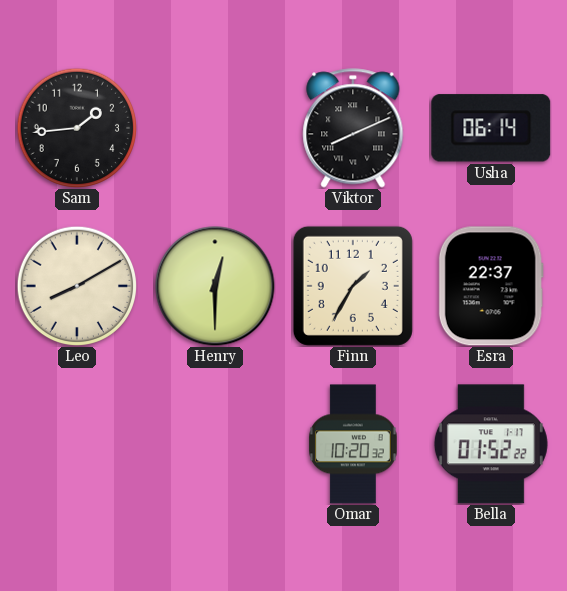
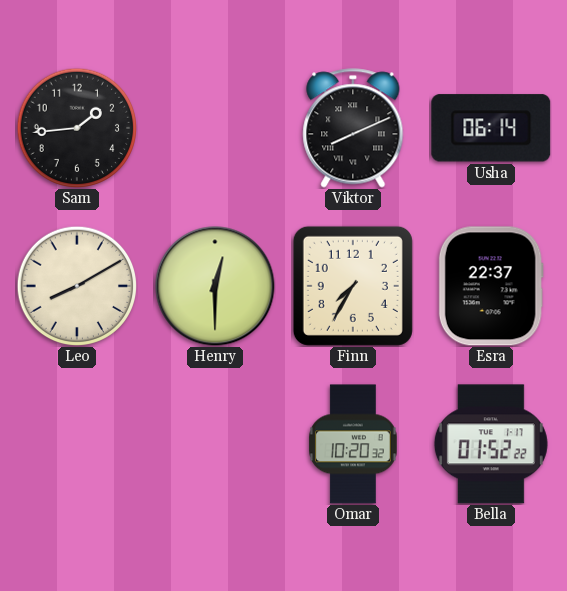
Finn: 1:35 -> 7:35
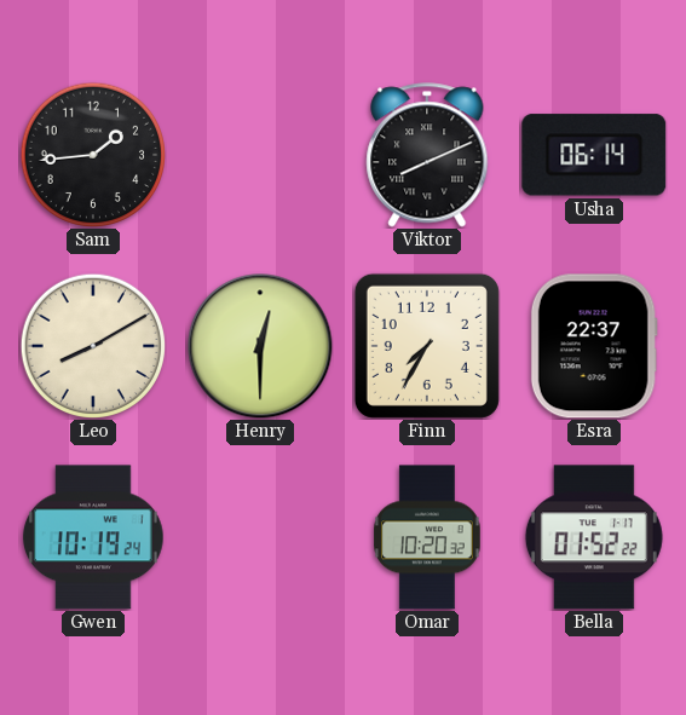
Gwen: none -> 10:19
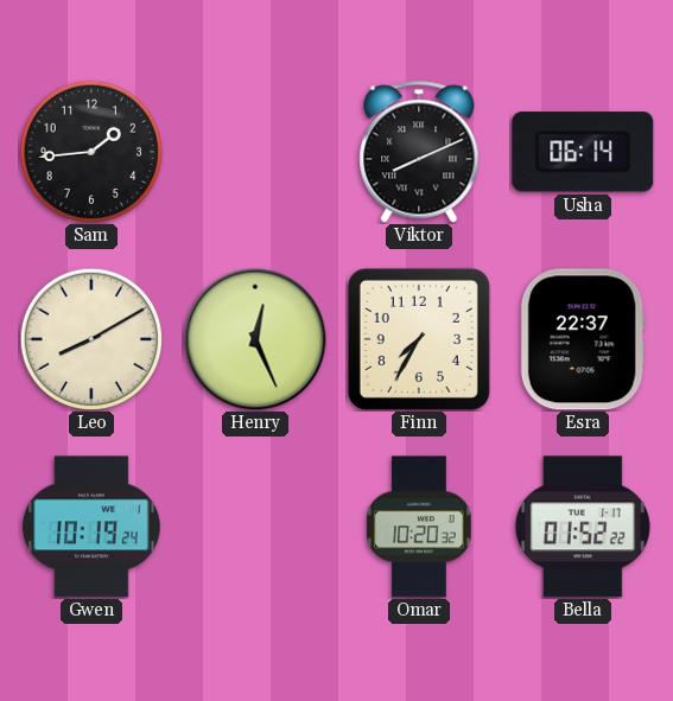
Henry: 12:30 -> 12:26
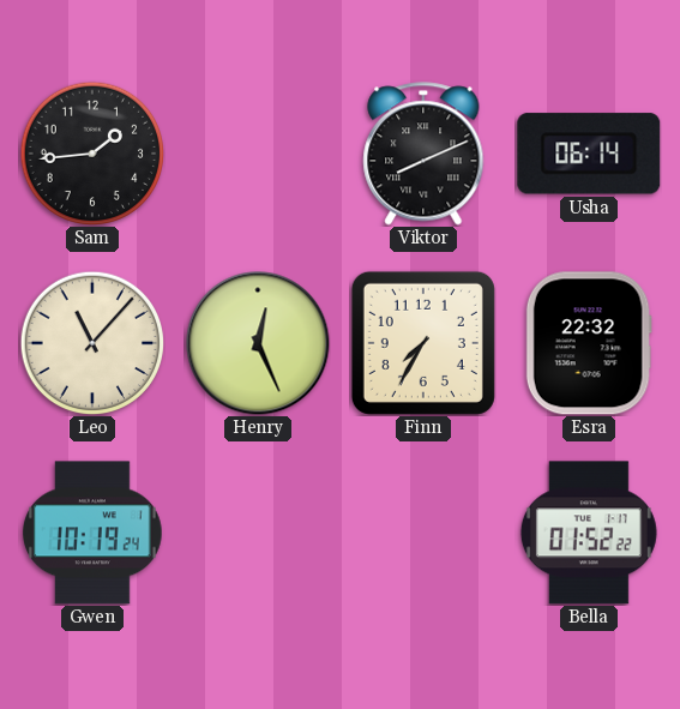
Leo: 8:10 -> 11:07
Esra: 22:37 -> 22:32
Omar: 10:20 -> none
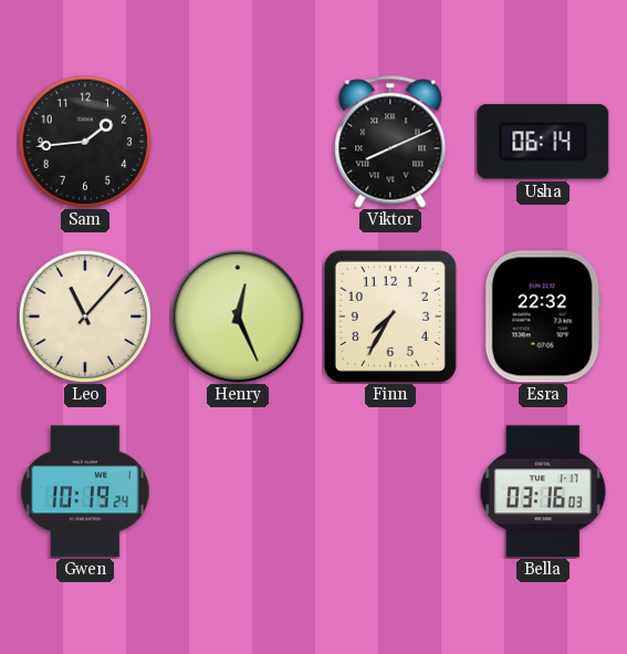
Bella: 01:52 -> 03:16
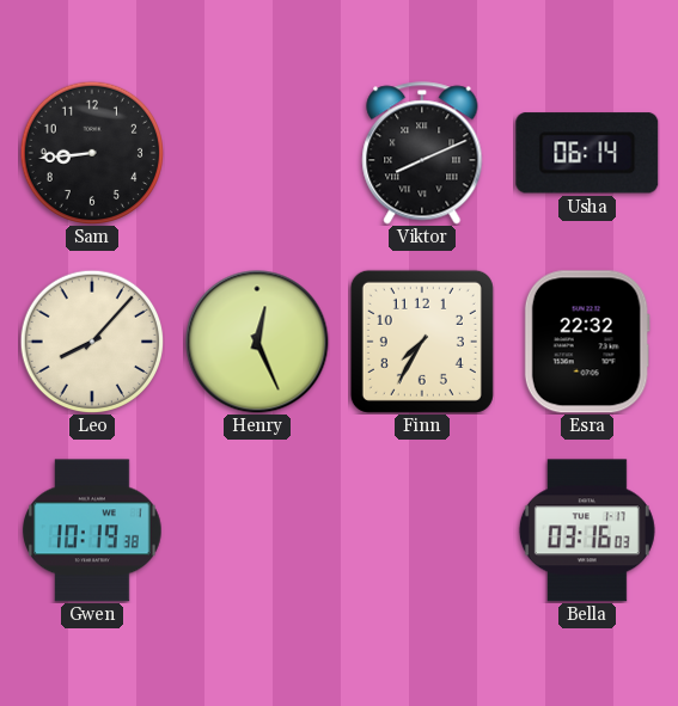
Sam: 1:44 -> 8:44
Leo: 11:07 -> 8:07
Gwen: 10:19:24 -> 10:19:38
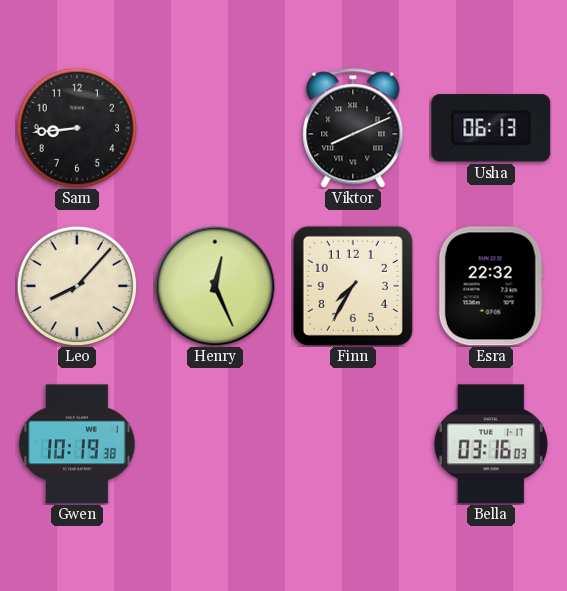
Usha: 06:14 -> 06:13
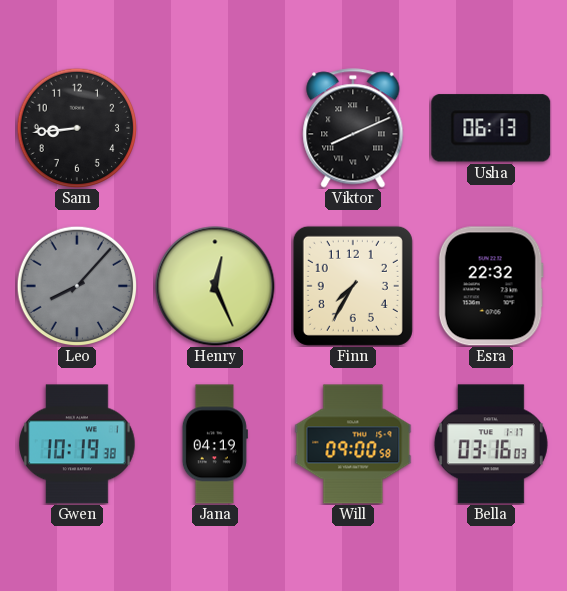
Leo dial: cream -> grey
Jana: none -> 04:19
Will: none -> 09:00
